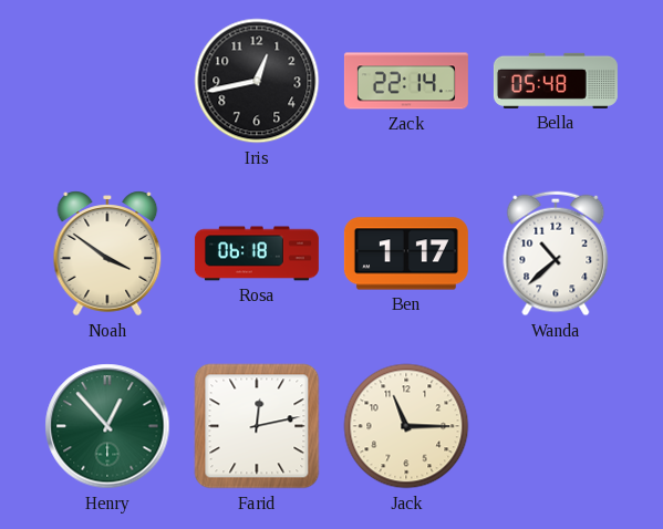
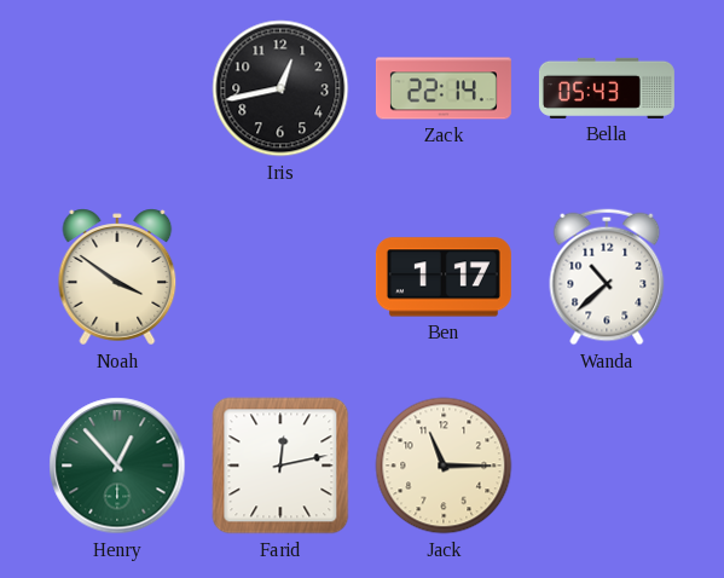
Bella: 05:48 -> 05:43
Rosa: 06:18 -> none
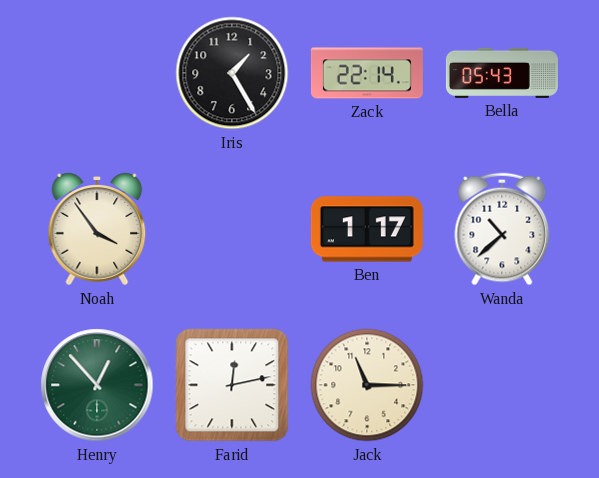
Iris: 12:43 -> 1:25
Noah: 3:51 -> 3:54
